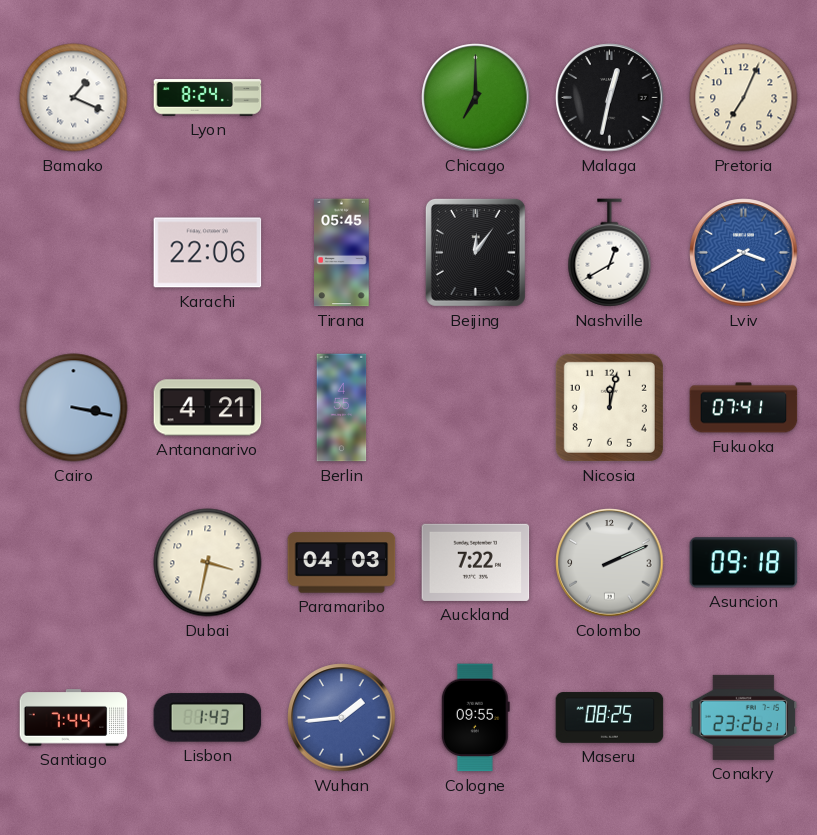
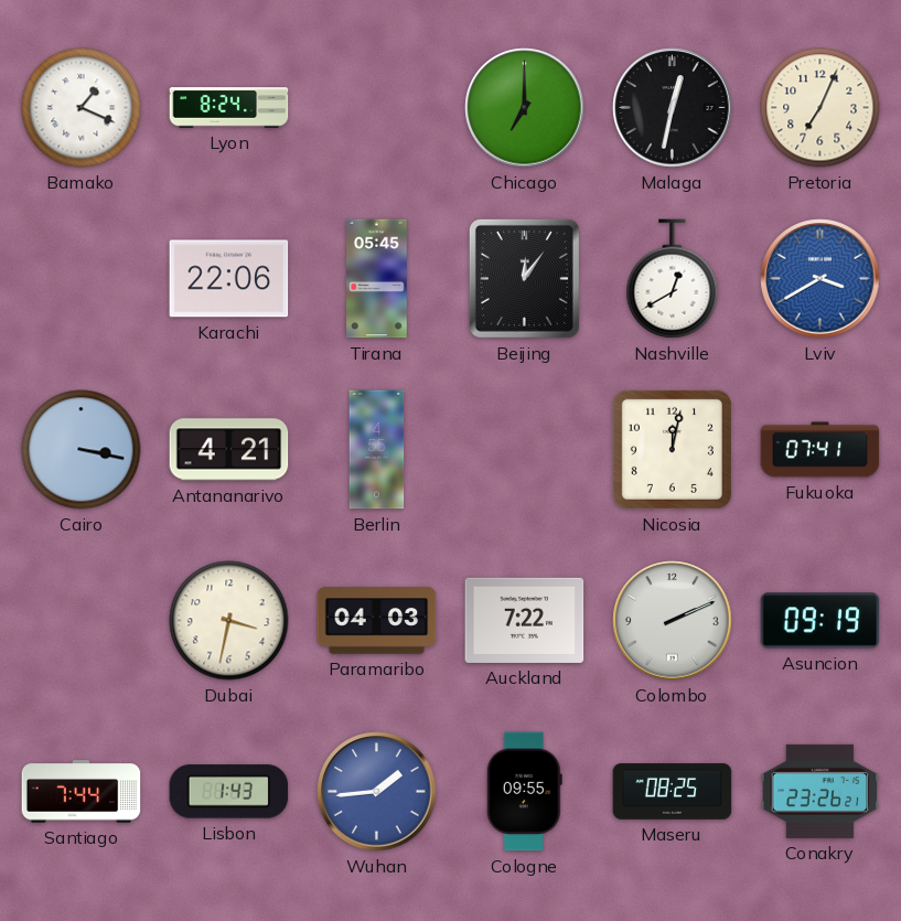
Asuncion: 09:18 -> 09:19
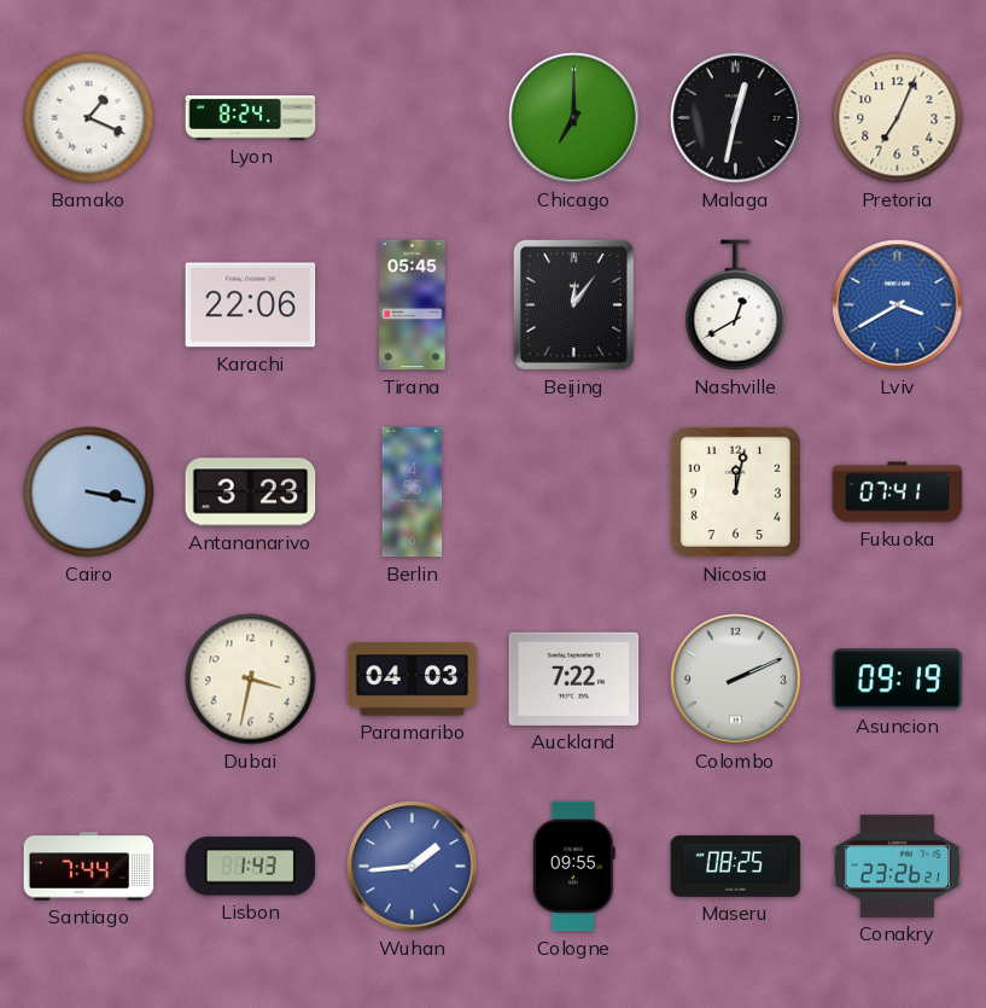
Antananarivo: 4:21 -> 3:23
